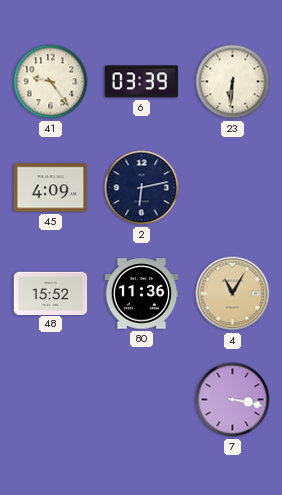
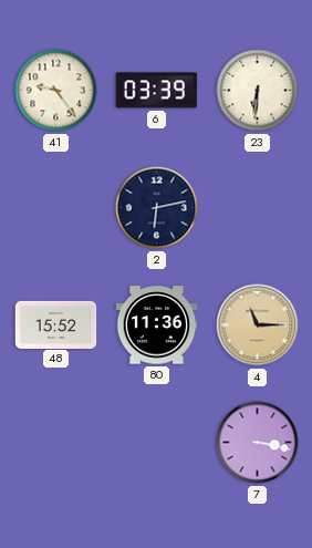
45: 4:09 -> none
4: 11:05 -> 11:15
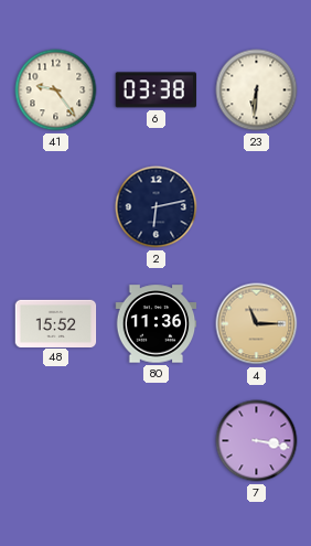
6: 03:39 -> 03:38
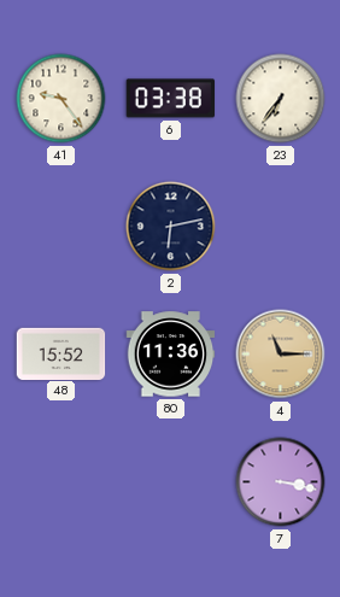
23: 6:31 -> 6:36
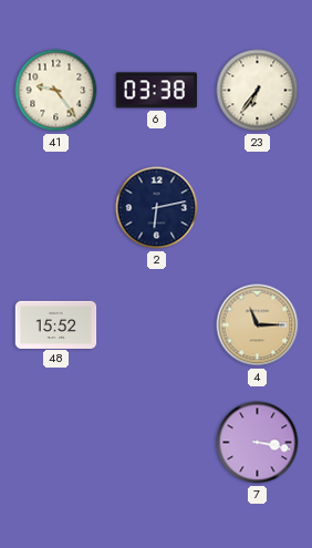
80: 11:36 -> none
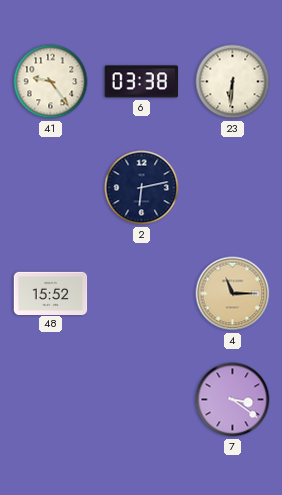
23: 6:36 -> 6:31
7: 3:17 -> 3:21
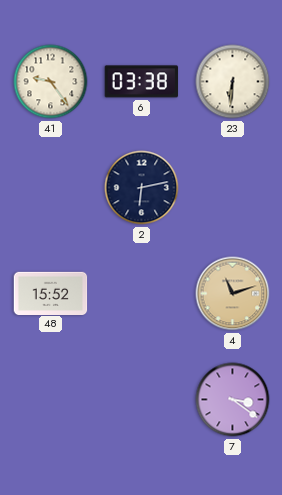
4: 11:15 -> 11:12
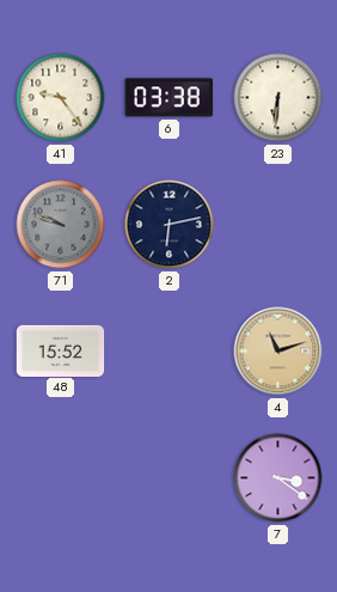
71: none -> 9:48
